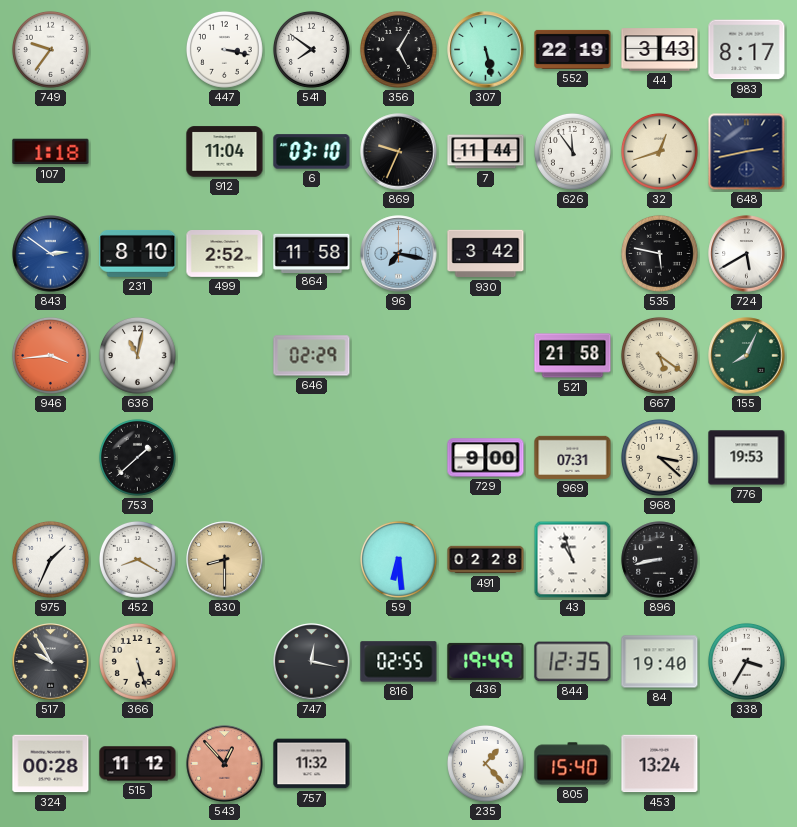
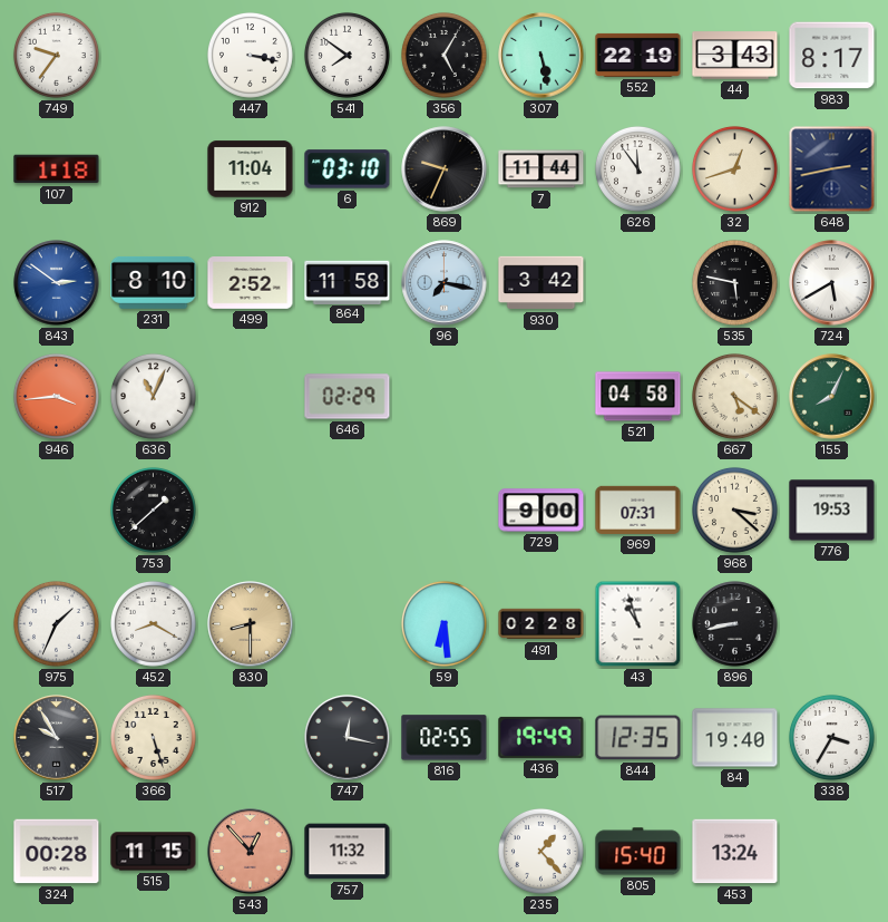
636: 11:02 -> 11:04
521: 21:58 -> 04:58
515: 11:12 -> 11:15
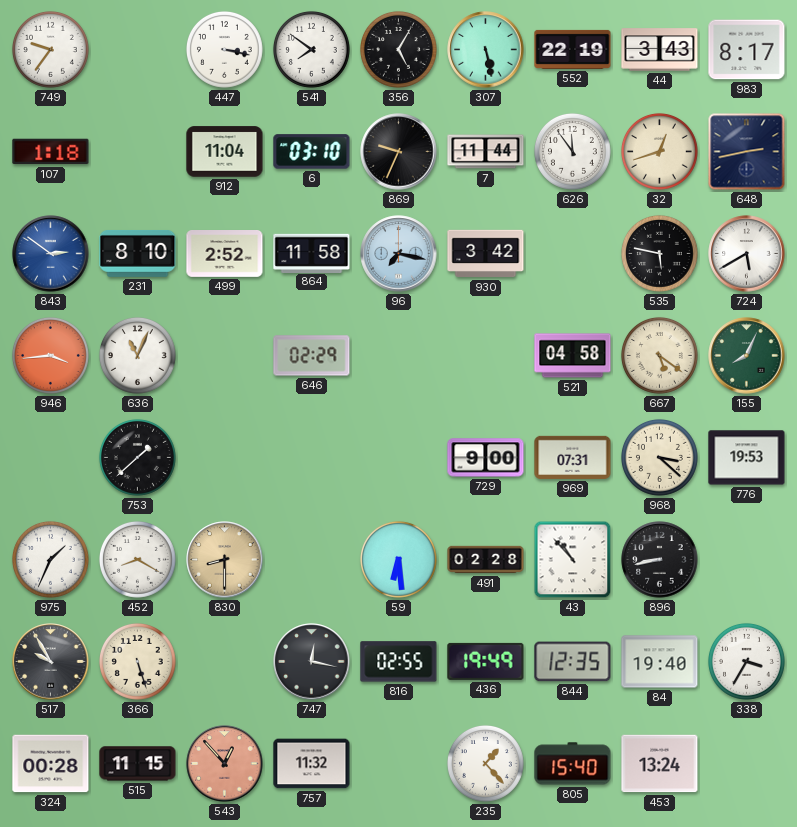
43: 10:57 -> 10:53
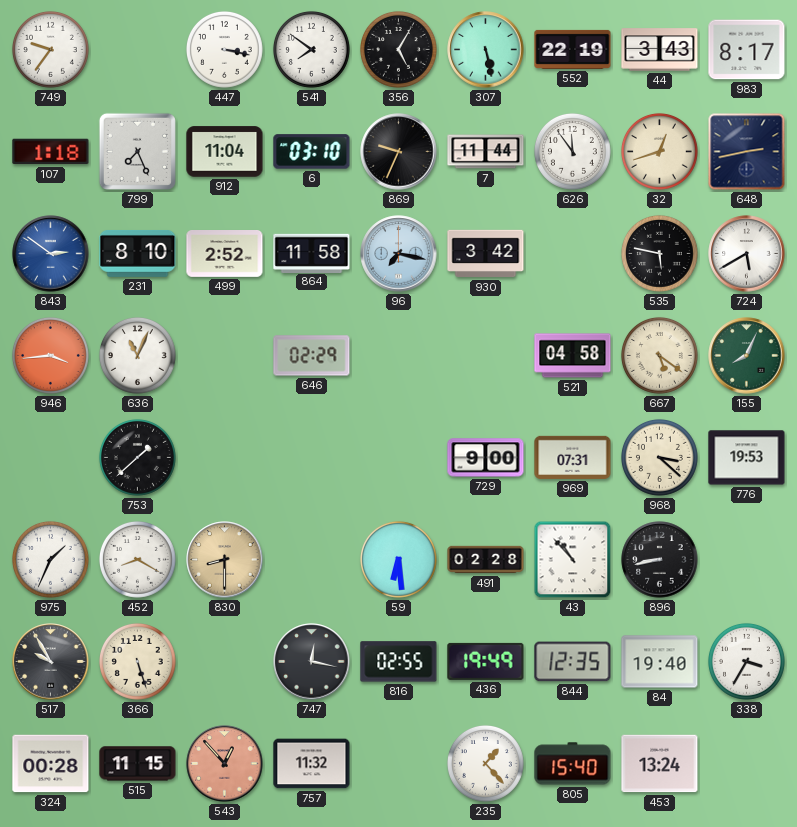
799: none -> 7:26
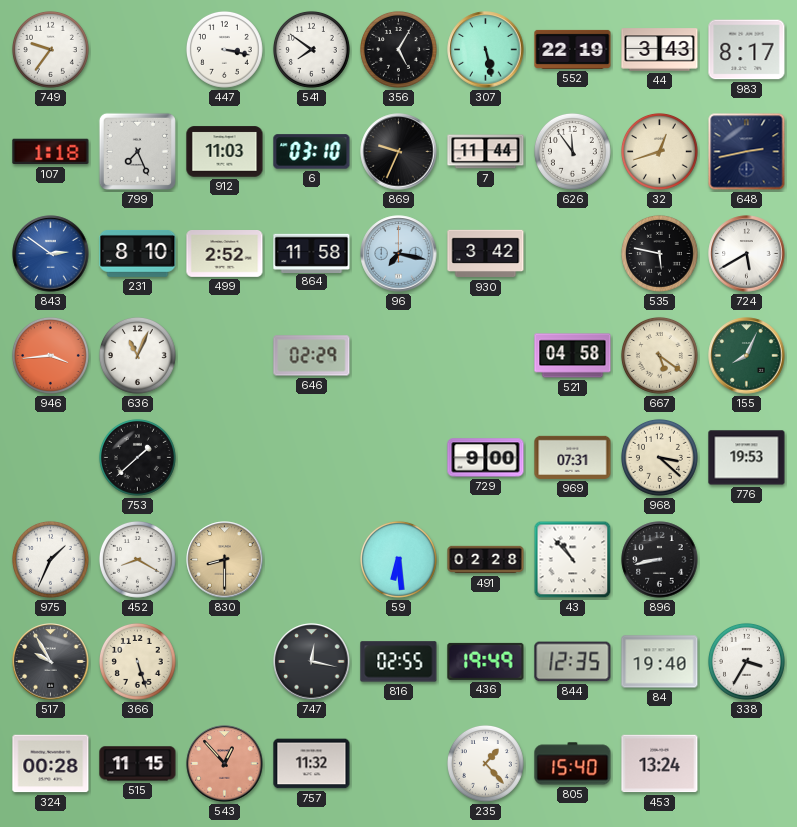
912: 11:04 -> 11:03
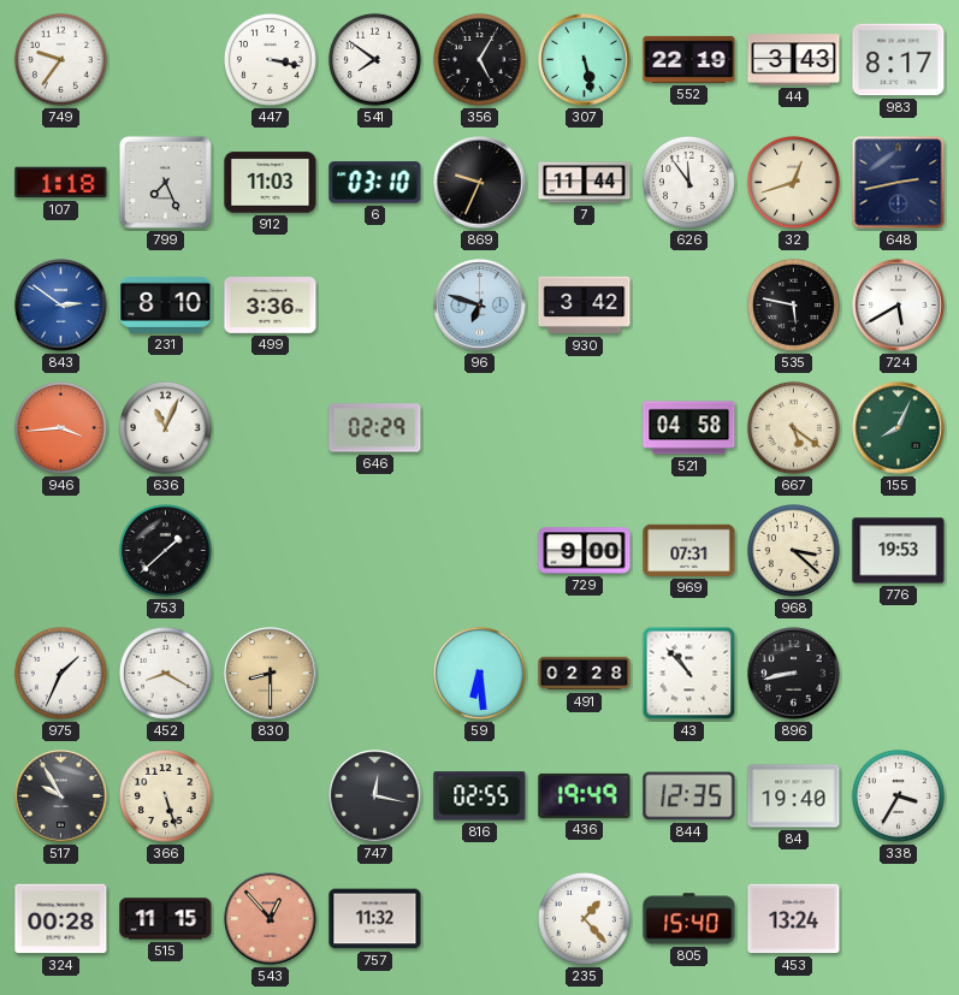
499: 2:52 -> 3:36
864: 11:58 -> none
96: 7:17 -> 6:48
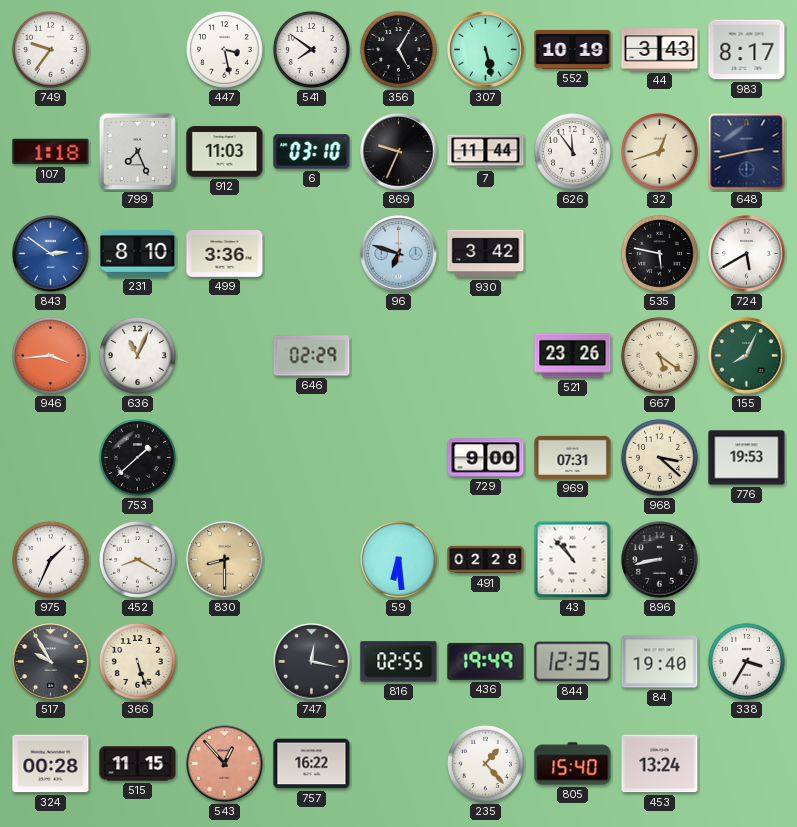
447: 3:17 -> 3:28
552: 22:19 -> 10:19
521: 04:58 -> 23:26
757: 11:32 -> 16:22
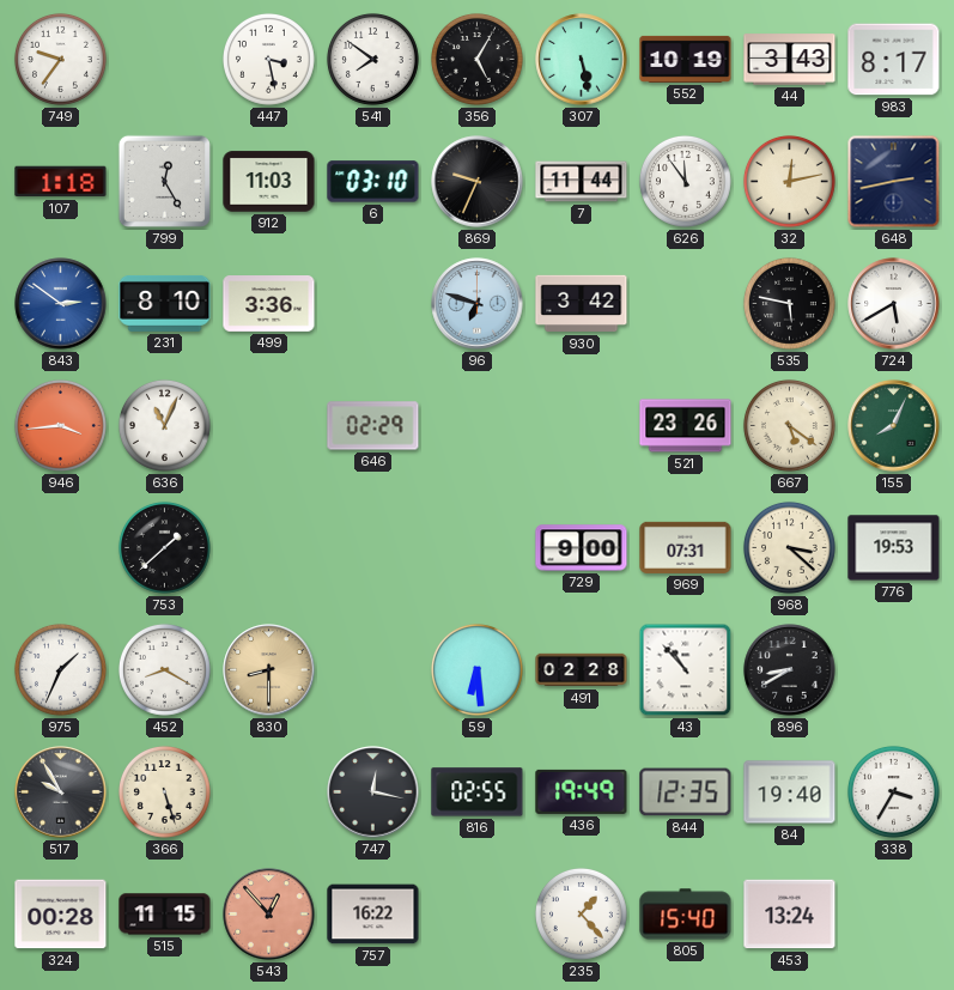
799: 7:26 -> 12:25
32: 12:42 -> 12:13
896: 8:43 -> 8:40
